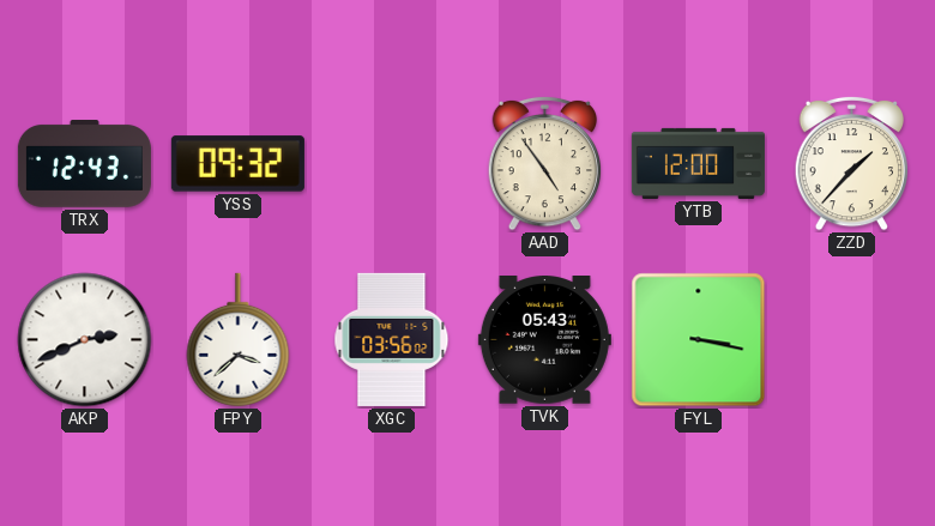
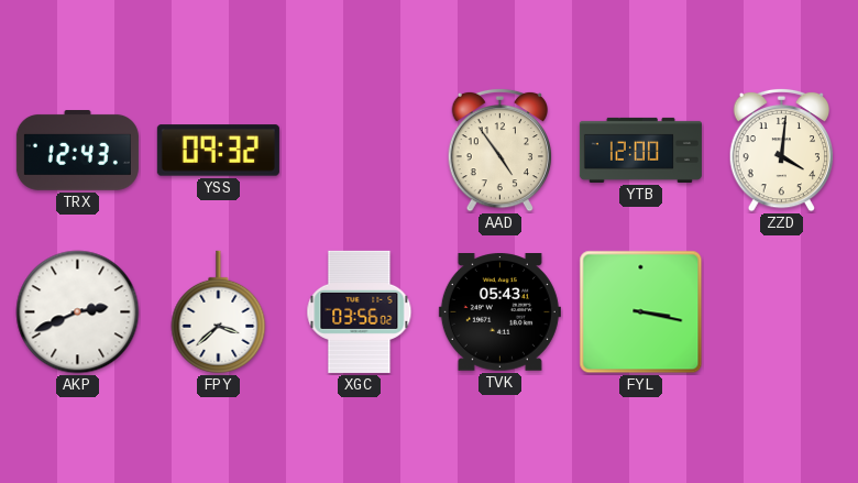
ZZD: 1:37 -> 4:01
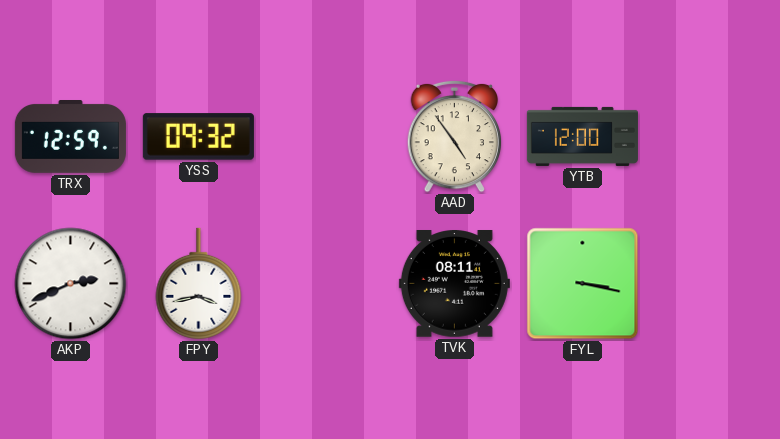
TRX: 12:43 -> 12:59
ZZD: 4:01 -> none
FPY: 3:38 -> 3:43
XGC: 03:56 -> none
TVK: 05:43 -> 08:11
